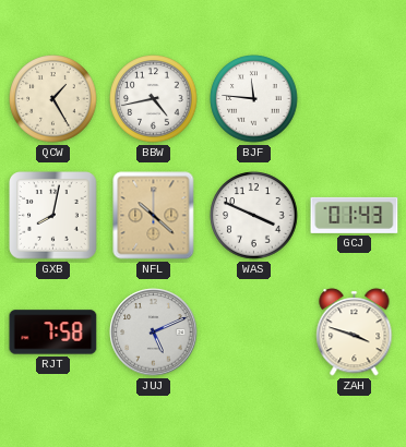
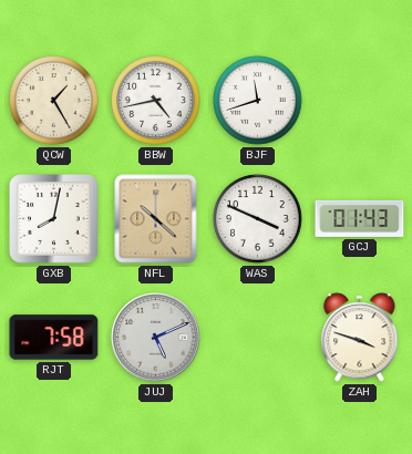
BJF: 11:46 -> 11:42
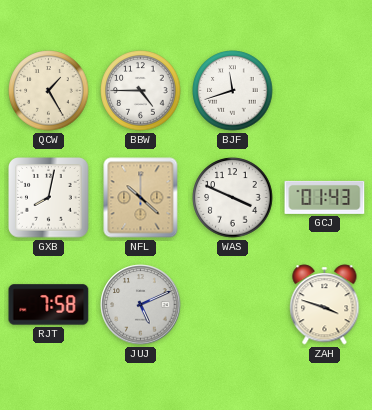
BBW: 4:43 -> 4:45
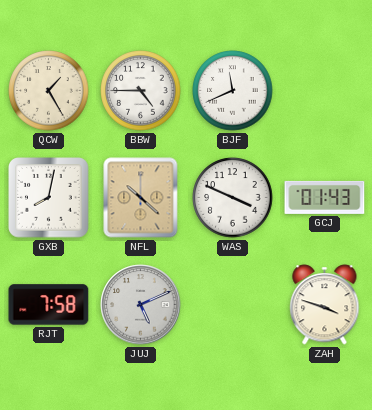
BJF: 11:42 -> 11:41
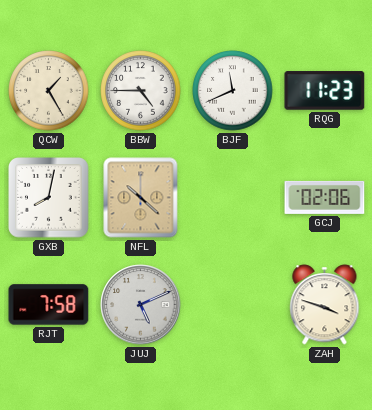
RQG: none -> 11:23
WAS: 3:49 -> none
GCJ: 01:43 -> 02:06
